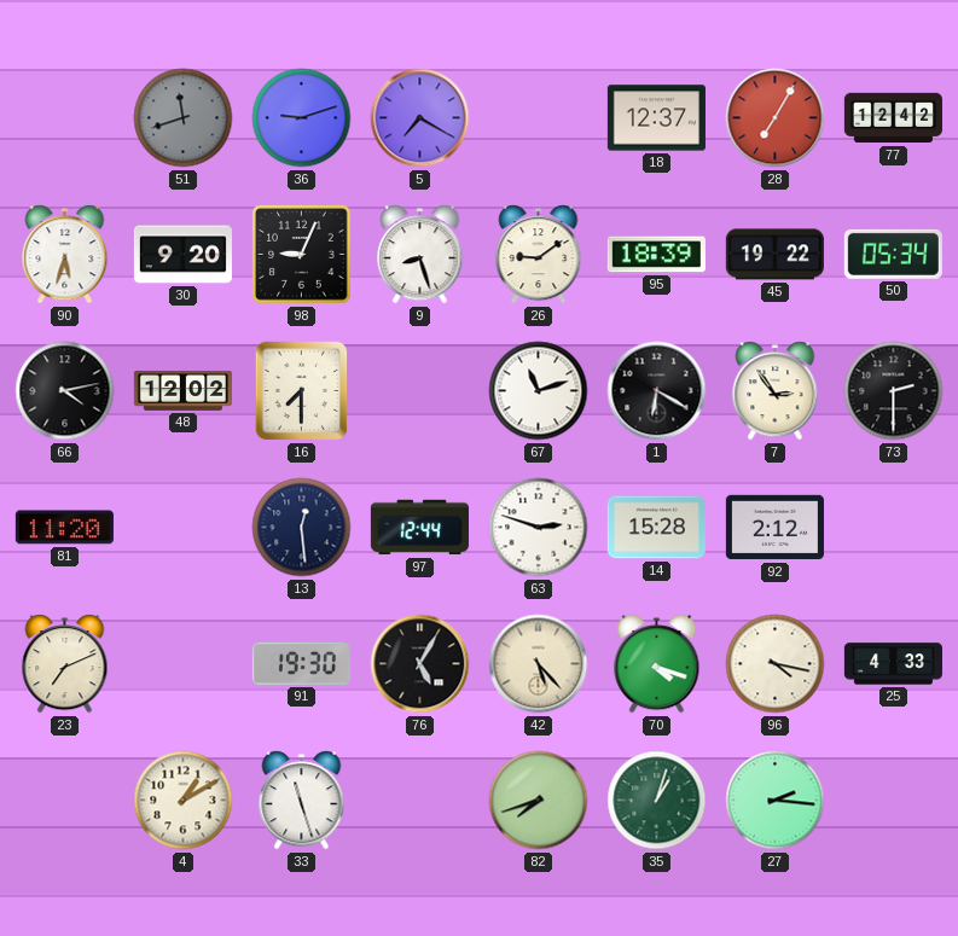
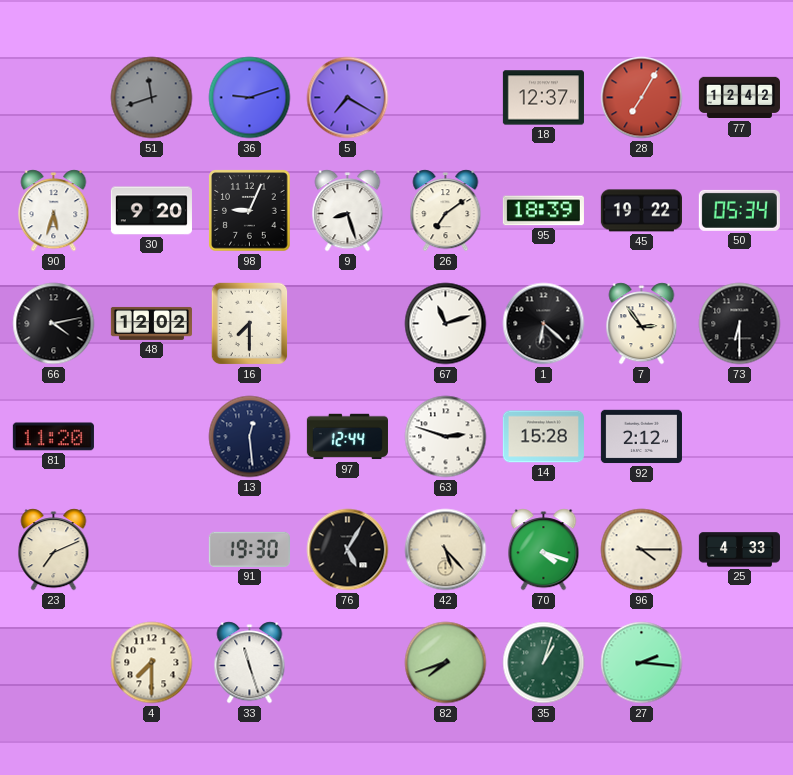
26: 9:09 -> 7:09
1: 6:20 -> 6:22
73: 2:30 -> 6:30
96: 4:17 -> 4:15
4: 1:10 -> 7:30
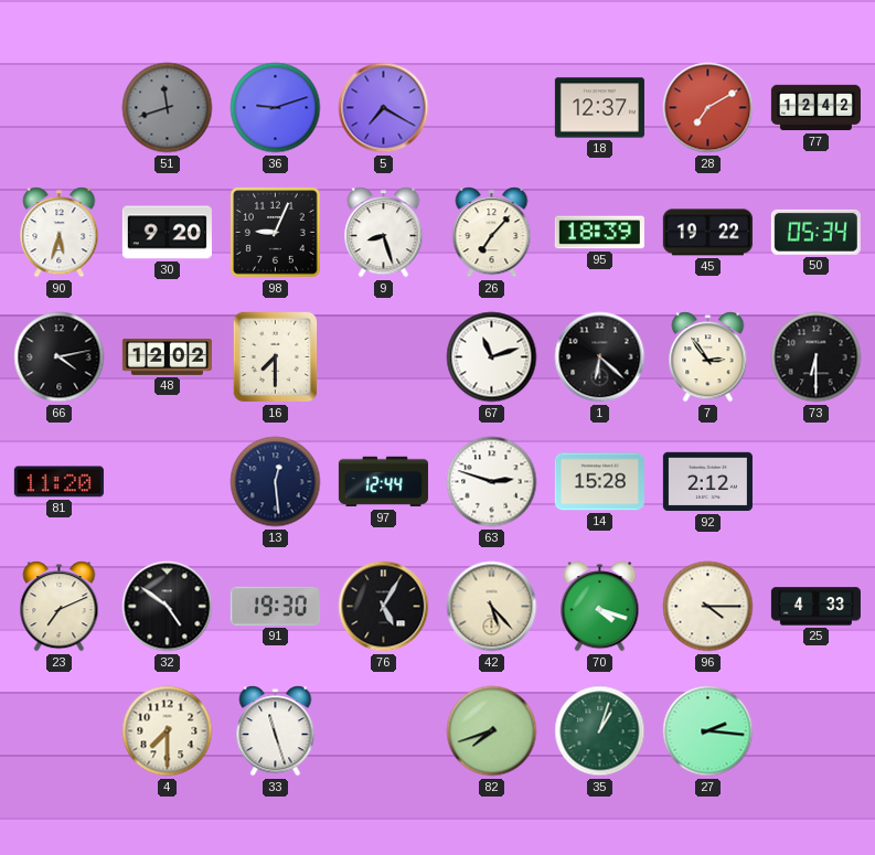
28: 7:05 -> 7:10
26: 7:09 -> 7:07
32: none -> 4:51
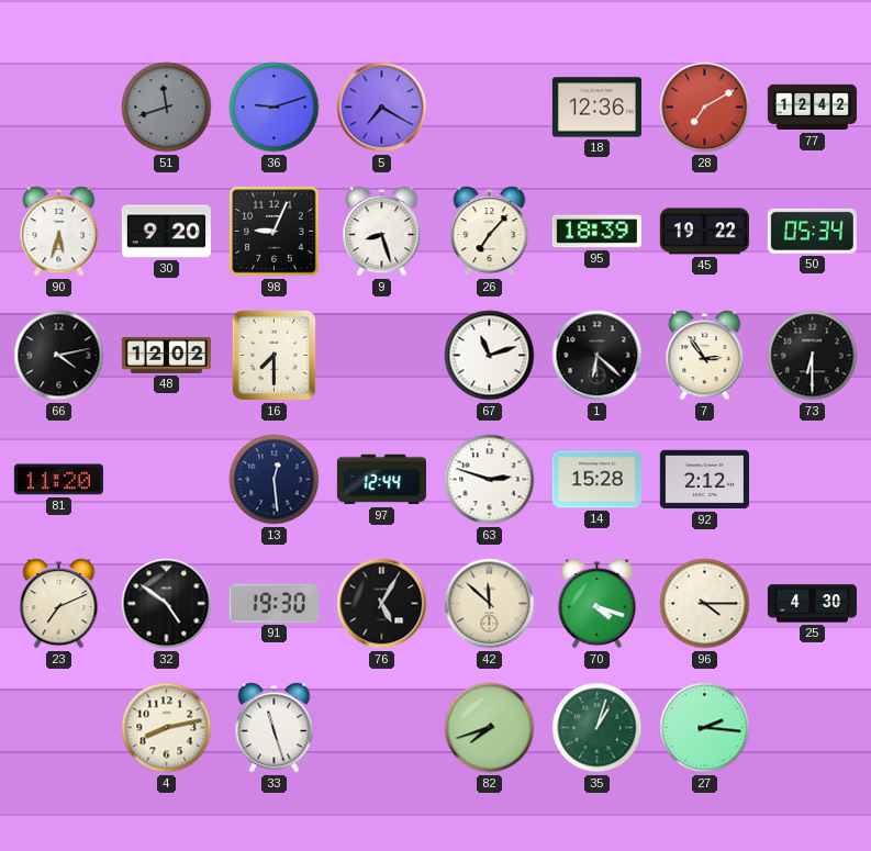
18: 12:37 -> 12:36
42: 5:23 -> 11:52
25: 4:33 -> 4:30
4: 7:30 -> 8:13
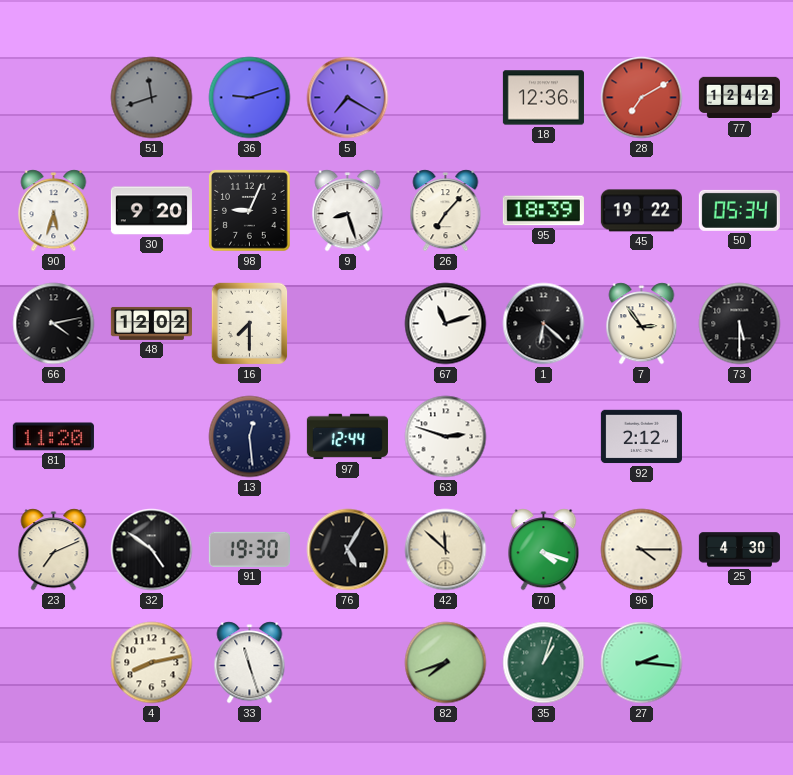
73: 6:30 -> 5:30
14: 15:28 -> none
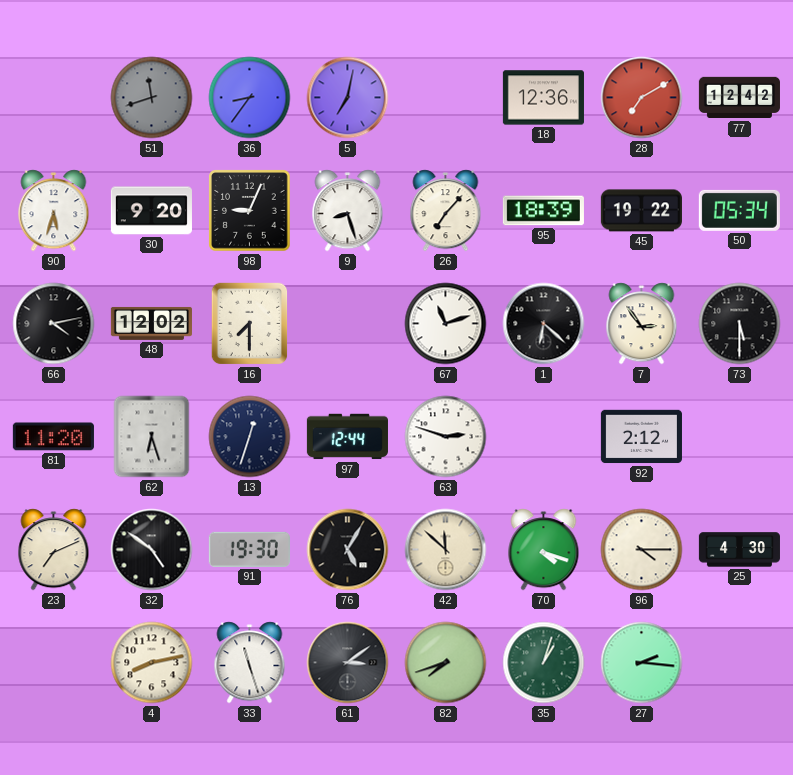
36: 9:12 -> 8:36
5: 7:20 -> 7:02
62: none -> 6:27
13: 12:29 -> 12:33
61: none -> 3:09
